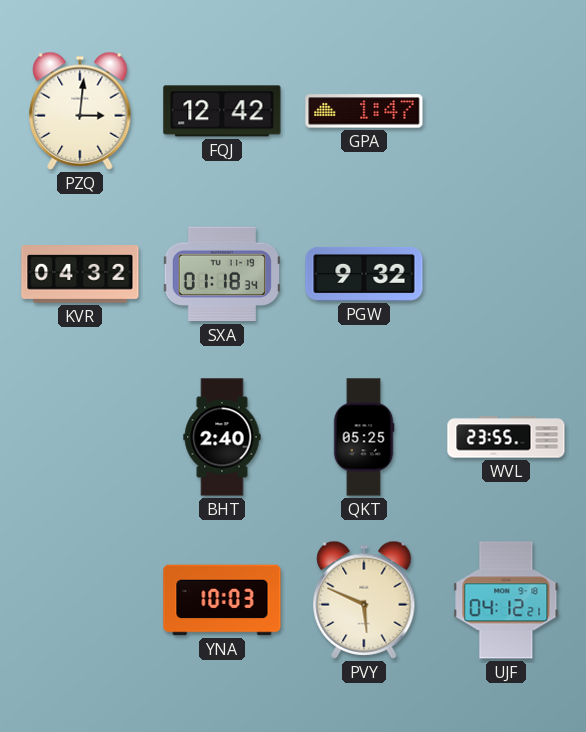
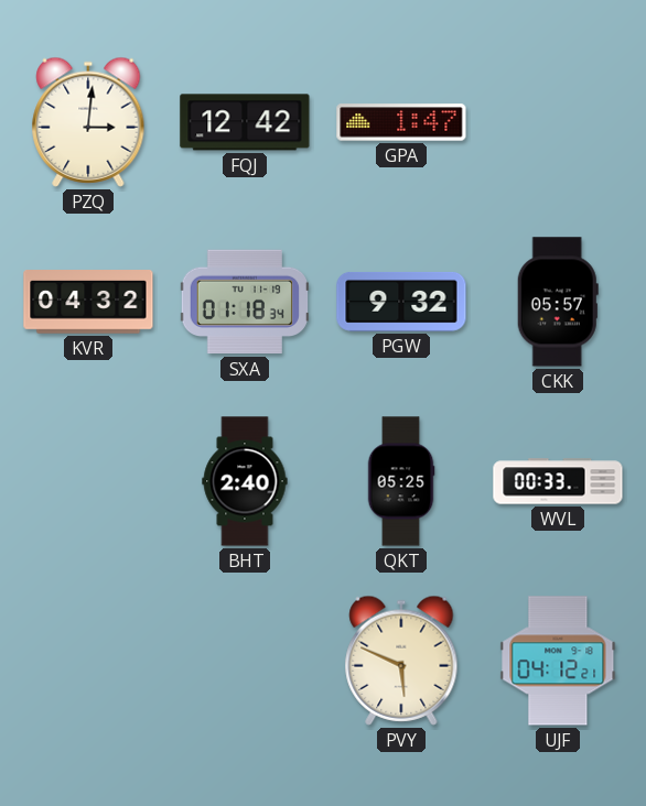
CKK: none -> 05:57
WVL: 23:55 -> 00:33
YNA: 10:03 -> none
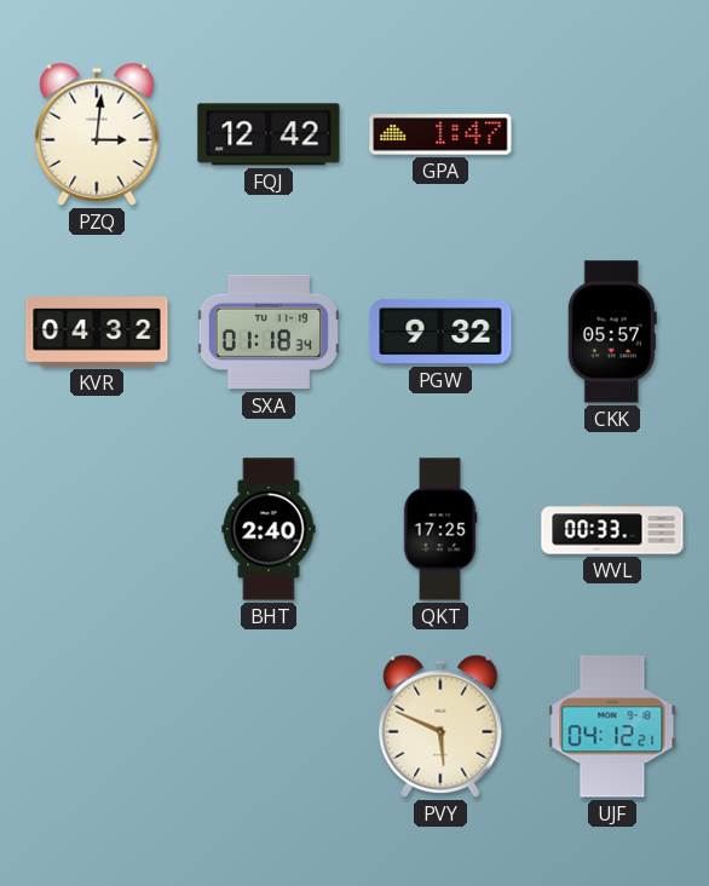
QKT: 05:25 -> 17:25
